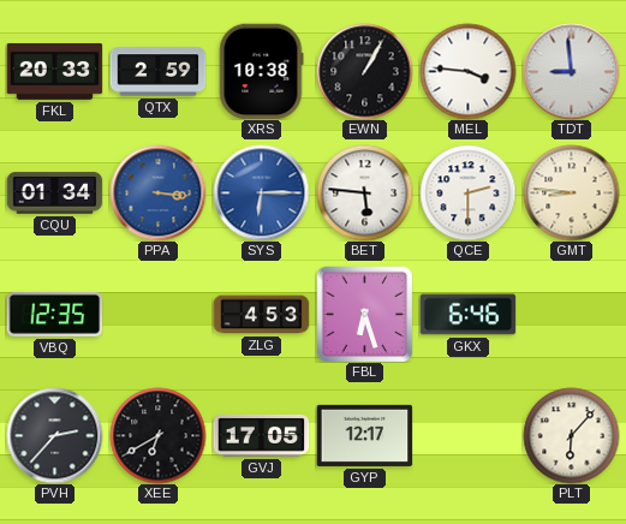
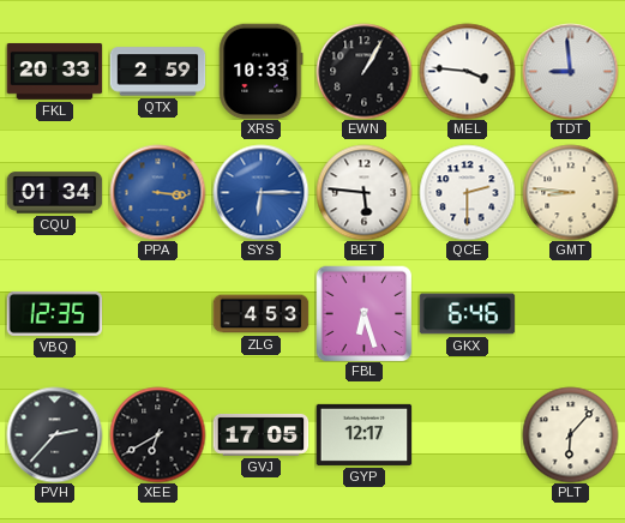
XRS: 10:38 -> 10:33
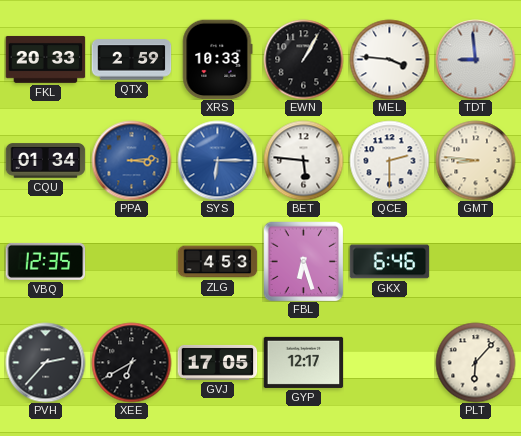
PPA: 3:16 -> 3:14
